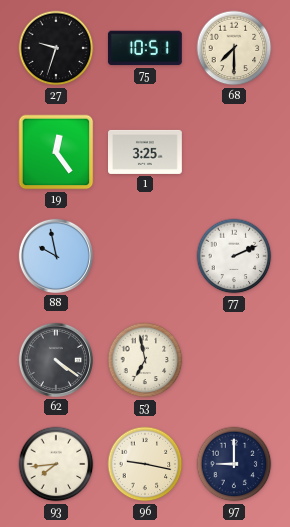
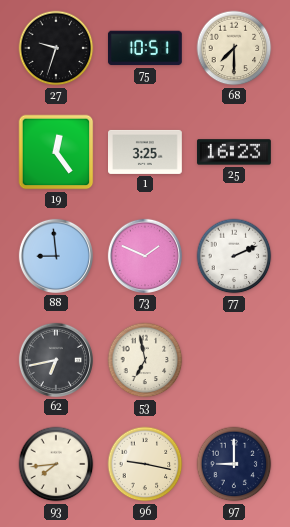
25: none -> 16:23
88: 9:58 -> 8:59
73: none -> 1:49
62: 4:21 -> 6:43
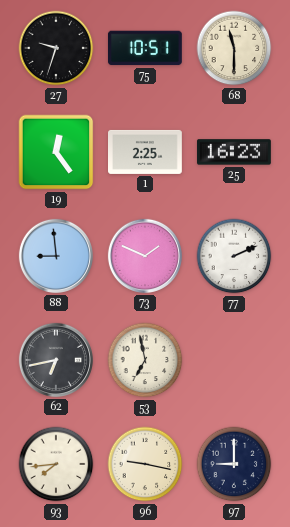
68: 7:30 -> 11:30
1: 3:25 -> 2:25
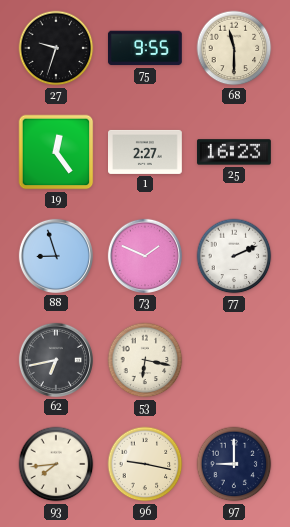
75: 10:51 -> 9:55
1: 2:25 -> 2:27
88: 8:59 -> 8:57
53: 6:58 -> 6:17
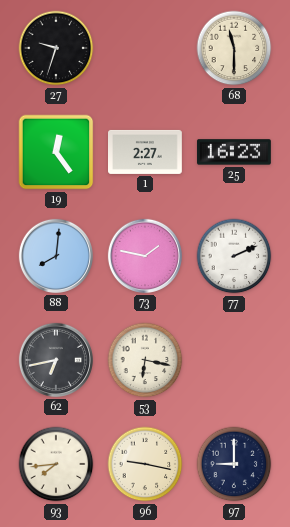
75: 9:55 -> none
88: 8:57 -> 8:01
73: 1:49 -> 1:47
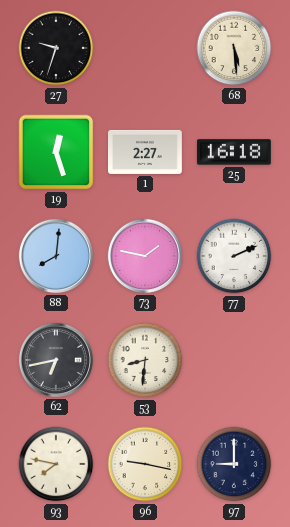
68: 11:30 -> 5:29
19: 12:24 -> 12:27
25: 16:23 -> 16:18
53: 6:17 -> 8:31
93: 7:44 -> 7:47
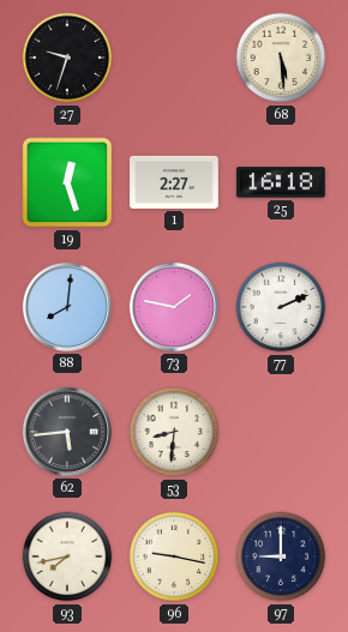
62: 6:43 -> 5:44
93: 7:47 -> 7:43
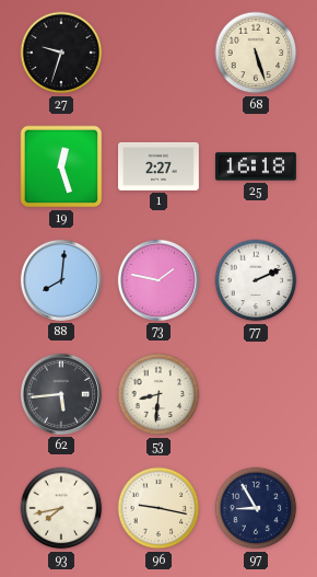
68: 5:29 -> 5:27
97: 9:00 -> 8:55
